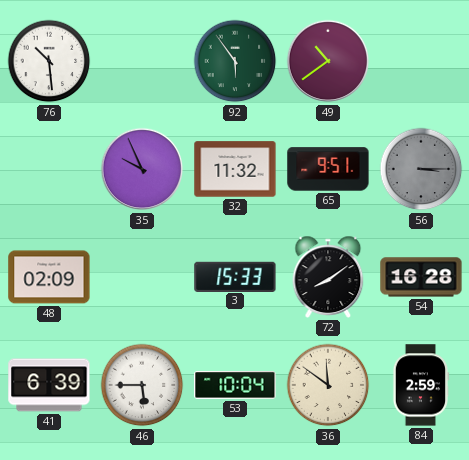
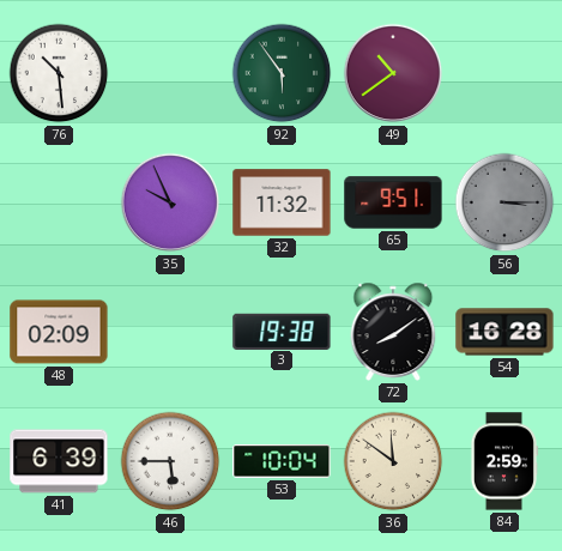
3: 15:33 -> 19:38
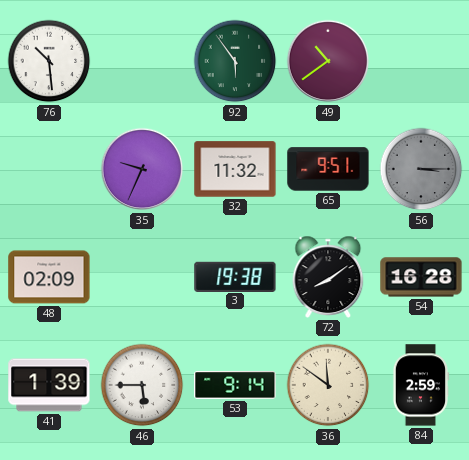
35: 9:56 -> 9:34
41: 6:39 -> 1:39
53: 10:04 -> 9:14
